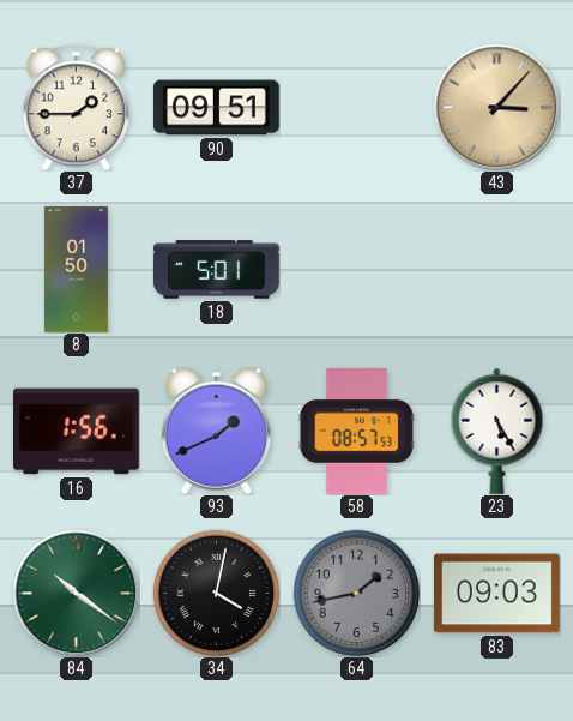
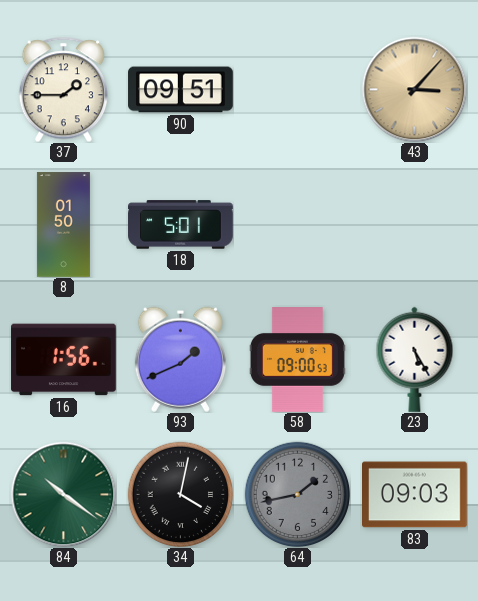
58: 08:57 -> 09:00
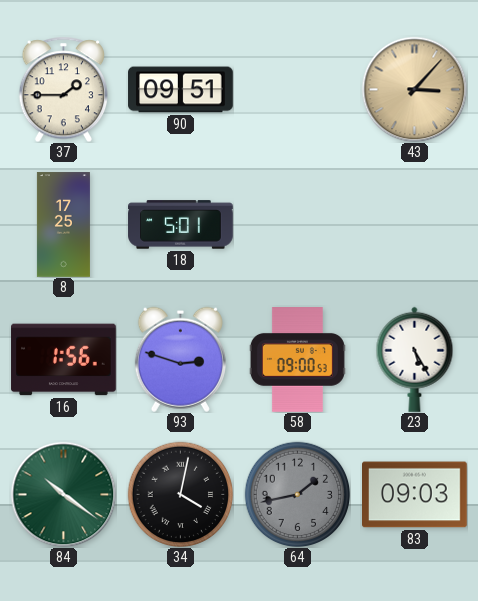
8: 01:50 -> 17:25
93: 1:41 -> 2:48
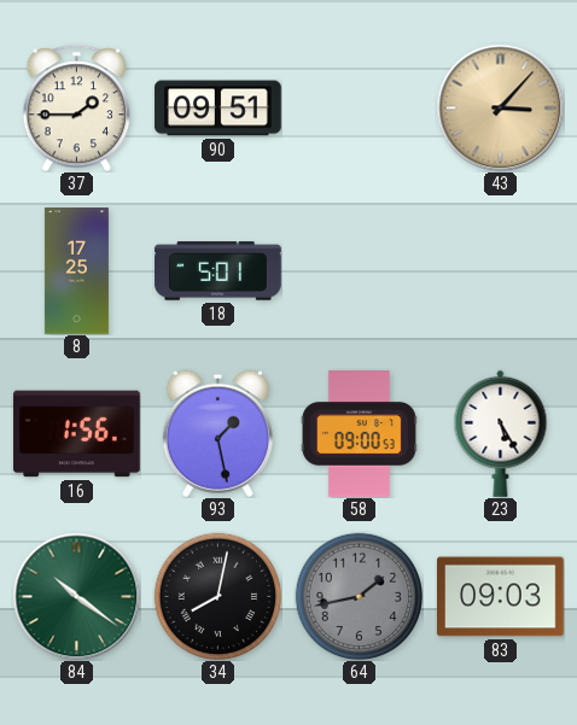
93: 2:48 -> 1:28
34: 4:02 -> 8:02
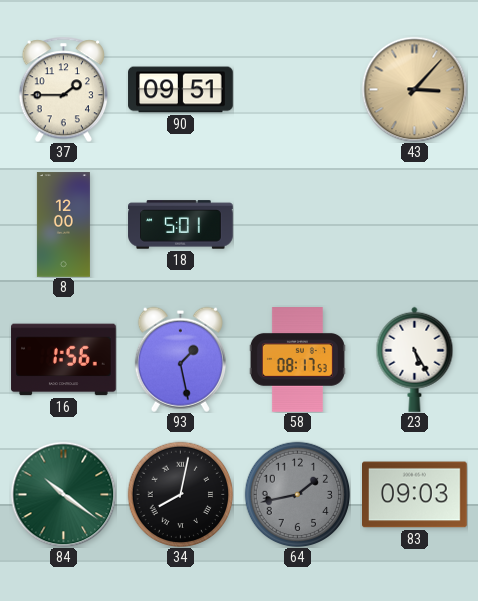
8: 17:25 -> 12:00
58: 09:00 -> 08:17
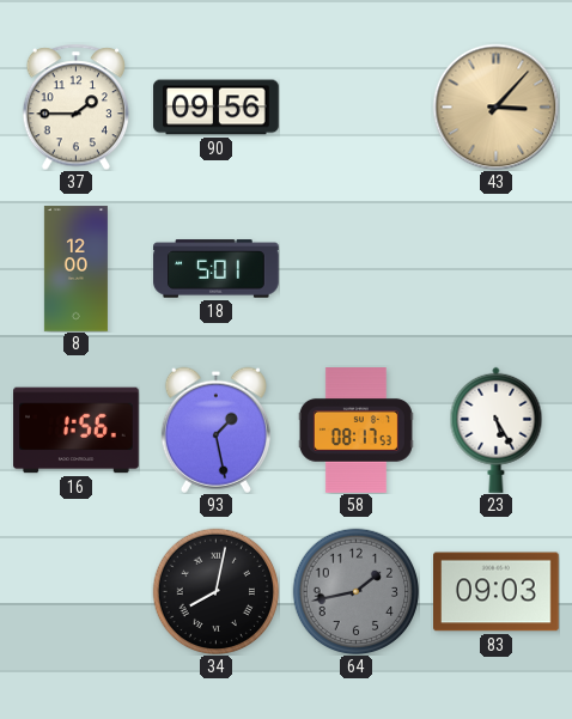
90: 09:51 -> 09:56
84: 10:21 -> none
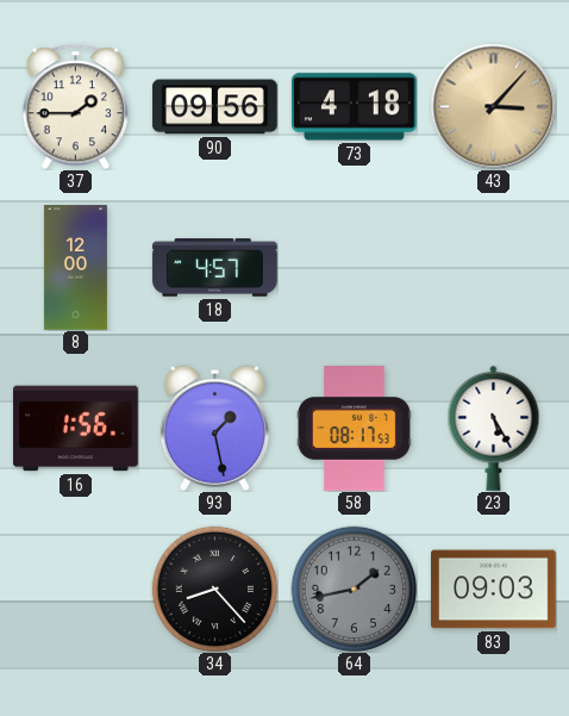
73: none -> 4:18
18: 5:01 -> 4:57
34: 8:02 -> 8:23
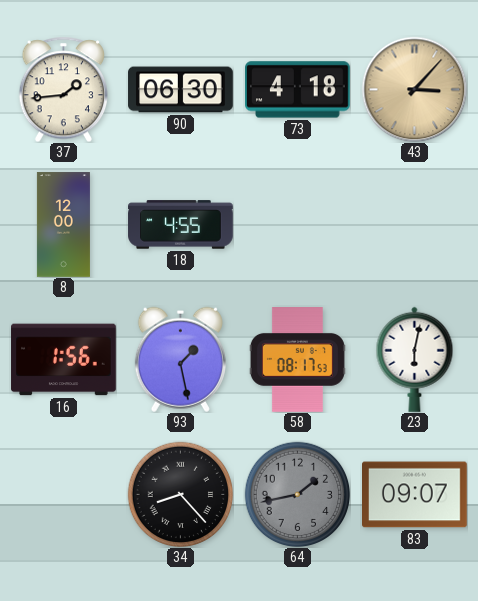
37: 1:45 -> 1:44
90: 09:56 -> 06:30
18: 4:57 -> 4:55
23: 5:25 -> 6:02
83: 09:03 -> 09:07
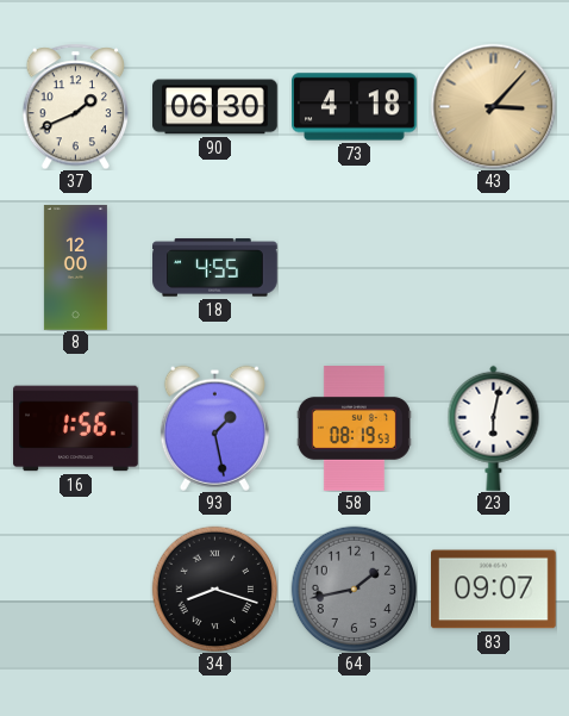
37: 1:44 -> 1:41
58: 08:17 -> 08:19
34: 8:23 -> 8:18
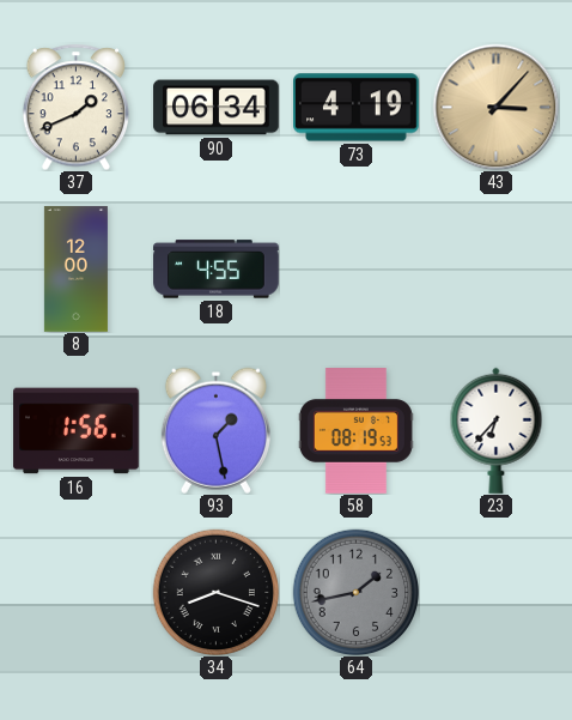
90: 06:30 -> 06:34
73: 4:18 -> 4:19
23: 6:02 -> 6:37
83: 09:07 -> none
